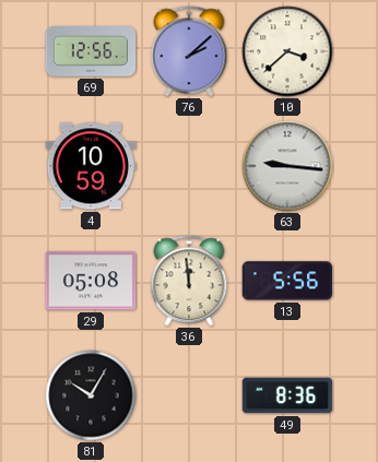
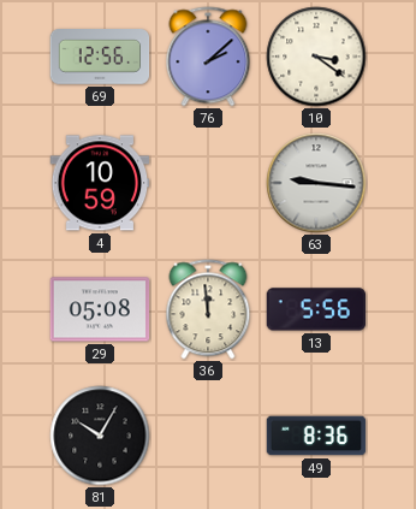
10: 3:38 -> 3:21
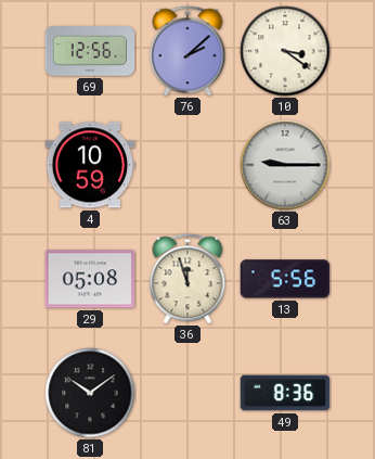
63: 9:16 -> 9:15
36: 11:59 -> 11:57
81: 10:05 -> 10:09
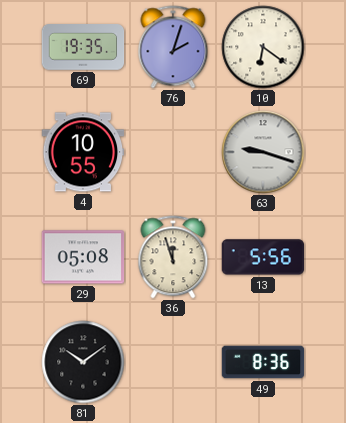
69: 12:56 -> 19:35
76: 2:08 -> 2:03
10: 3:21 -> 6:21
4: 10:59 -> 10:55
63: 9:15 -> 9:18
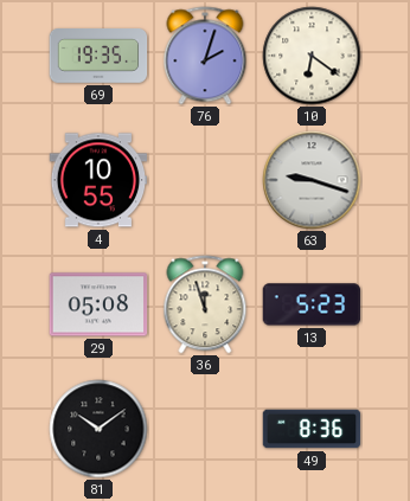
13: 5:56 -> 5:23
